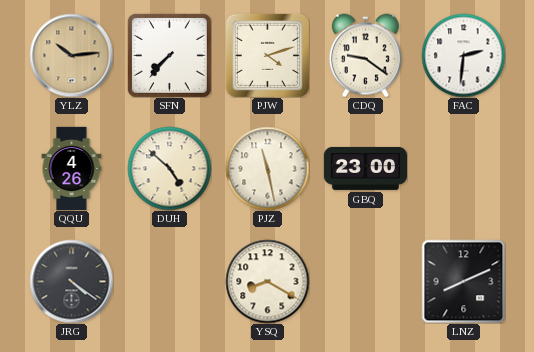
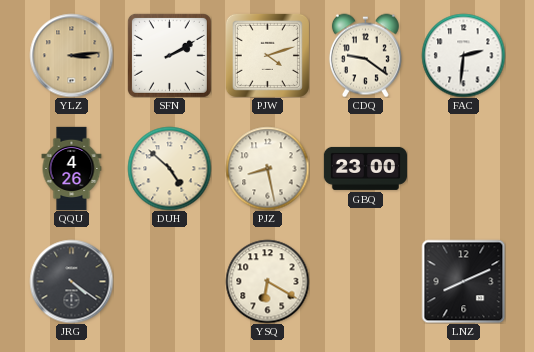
YLZ: 10:14 -> 3:14
SFN: 7:37 -> 2:10
PJZ: 11:28 -> 8:28
YSQ: 8:20 -> 6:20
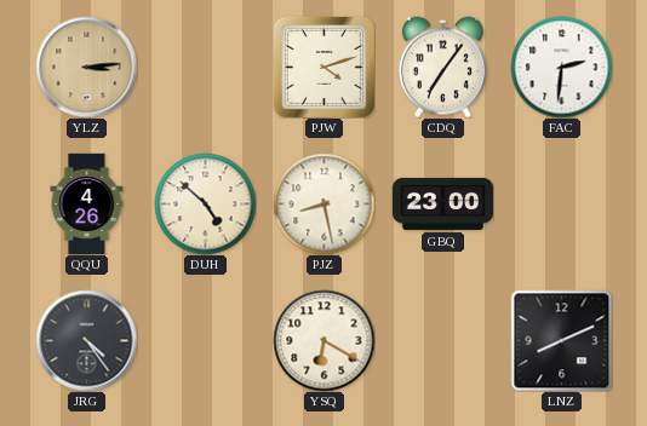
SFN: 2:10 -> none
CDQ: 9:21 -> 7:06
JRG: 4:21 -> 4:24
